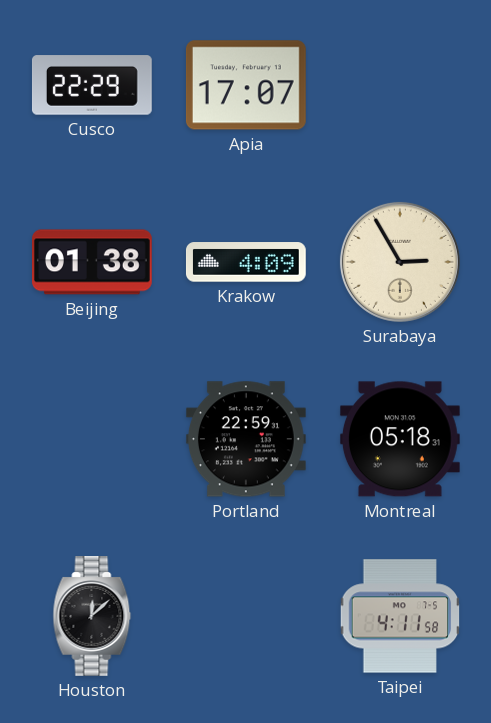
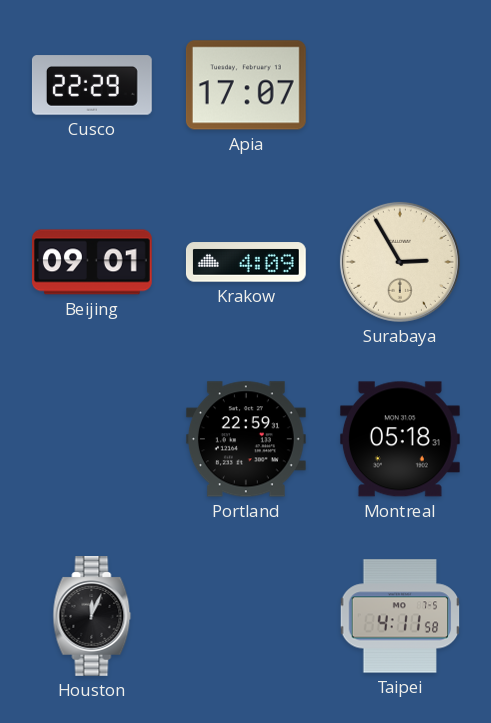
Beijing: 01:38 -> 09:01
Houston: 12:08 -> 12:04
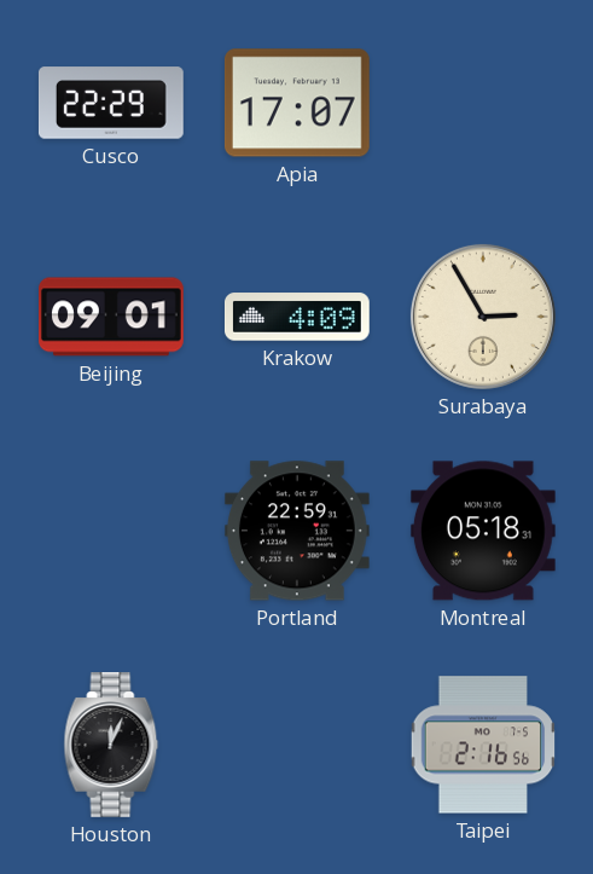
Taipei: 4:11 -> 2:16
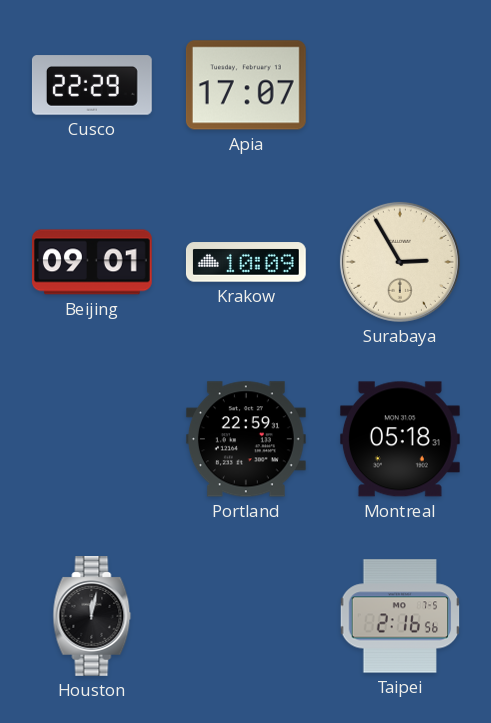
Krakow: 4:09 -> 10:09
Houston: 12:04 -> 12:02
